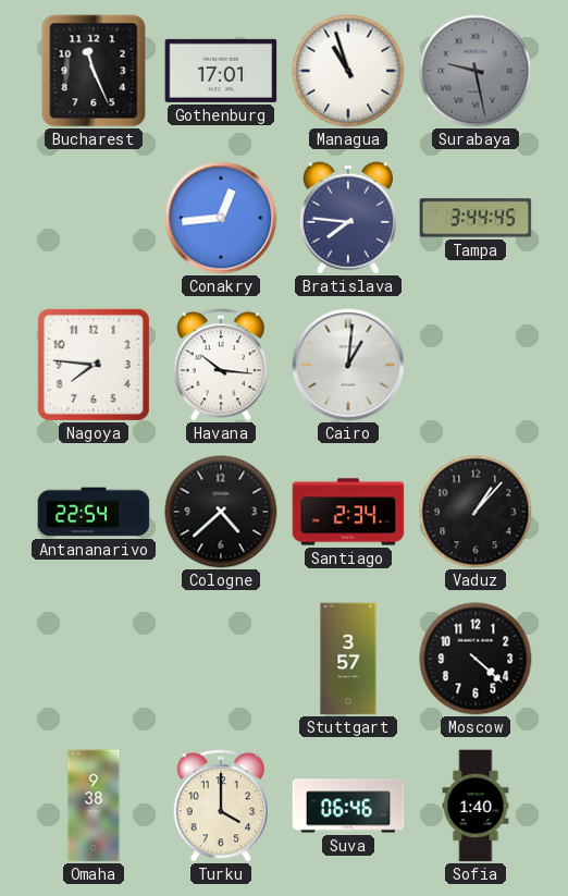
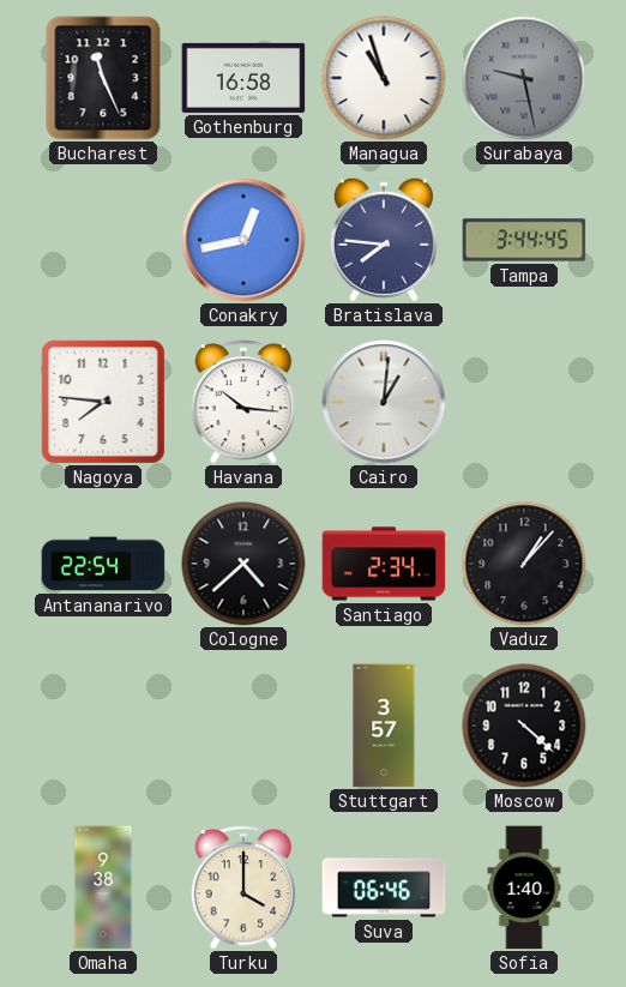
Gothenburg: 17:01 -> 16:58
Conakry: 12:44 -> 12:43
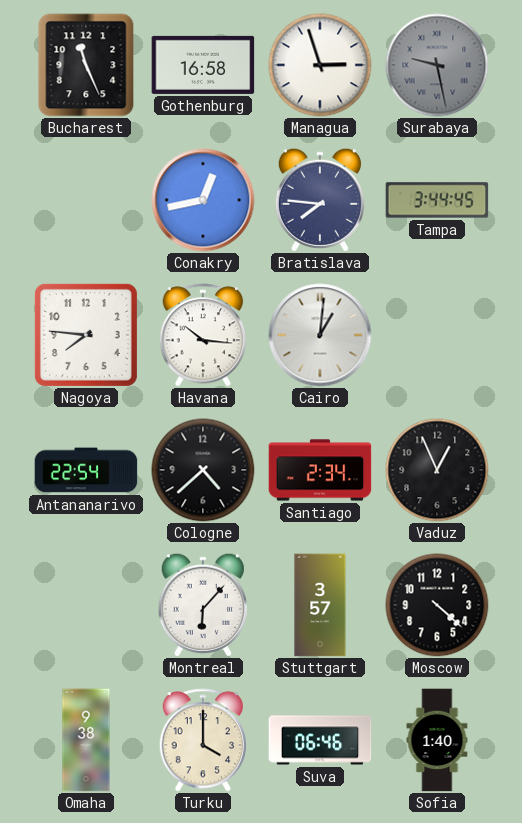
Managua: 10:57 -> 2:57
Vaduz: 1:07 -> 12:56
Montreal: none -> 6:07
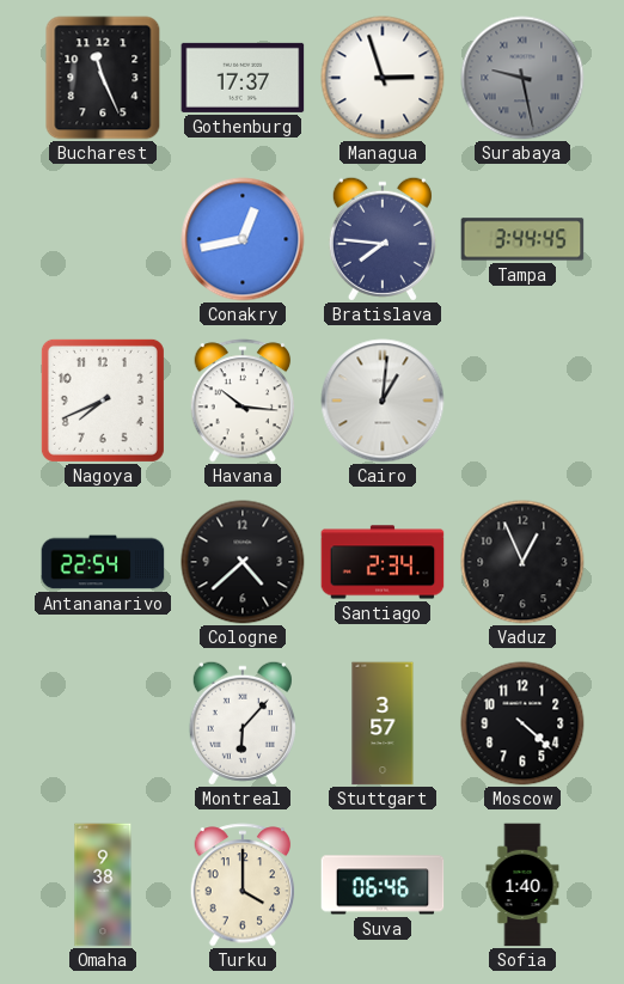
Gothenburg: 16:58 -> 17:37
Nagoya: 7:46 -> 7:41
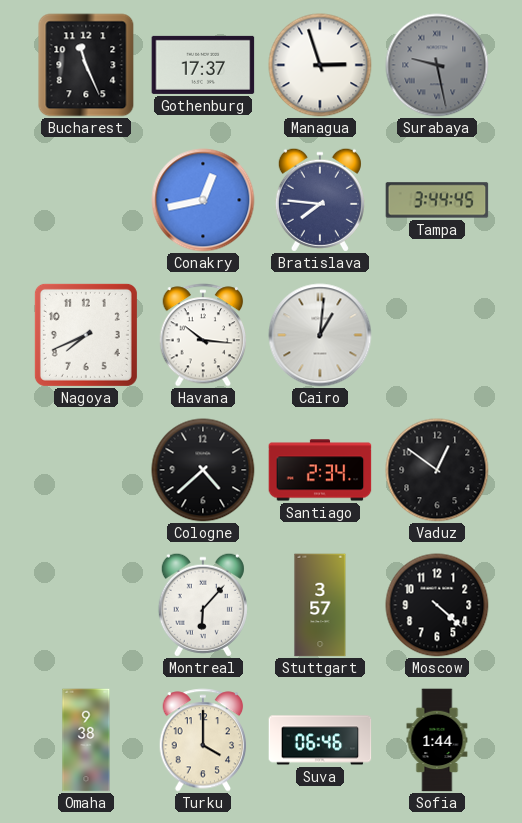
Antananarivo: 22:54 -> none
Vaduz: 12:56 -> 12:51
Sofia: 1:40 -> 1:44
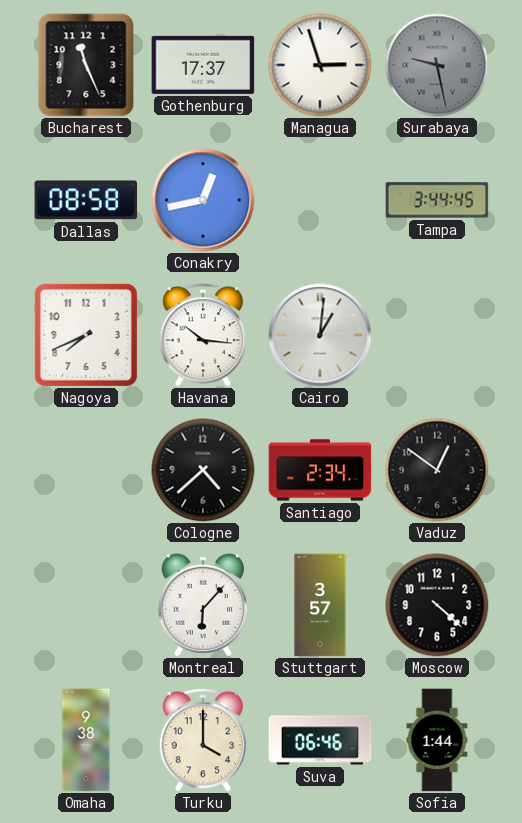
Dallas: none -> 08:58
Bratislava: 7:46 -> none
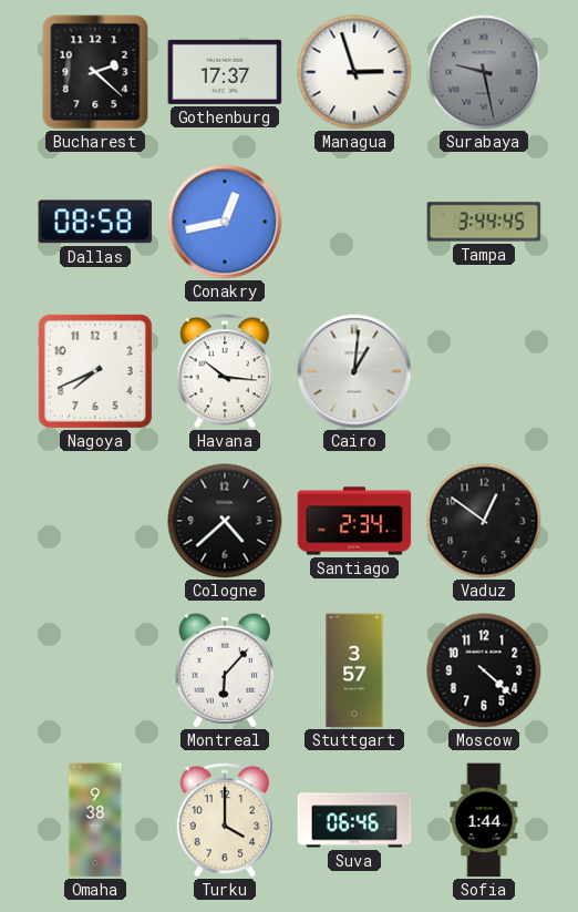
Bucharest: 11:26 -> 2:22
